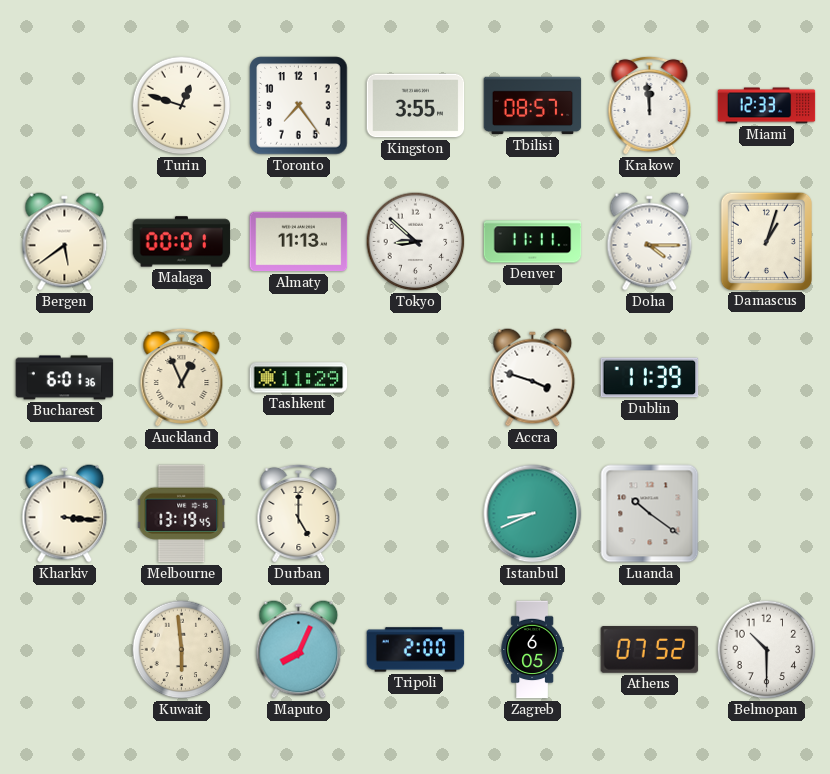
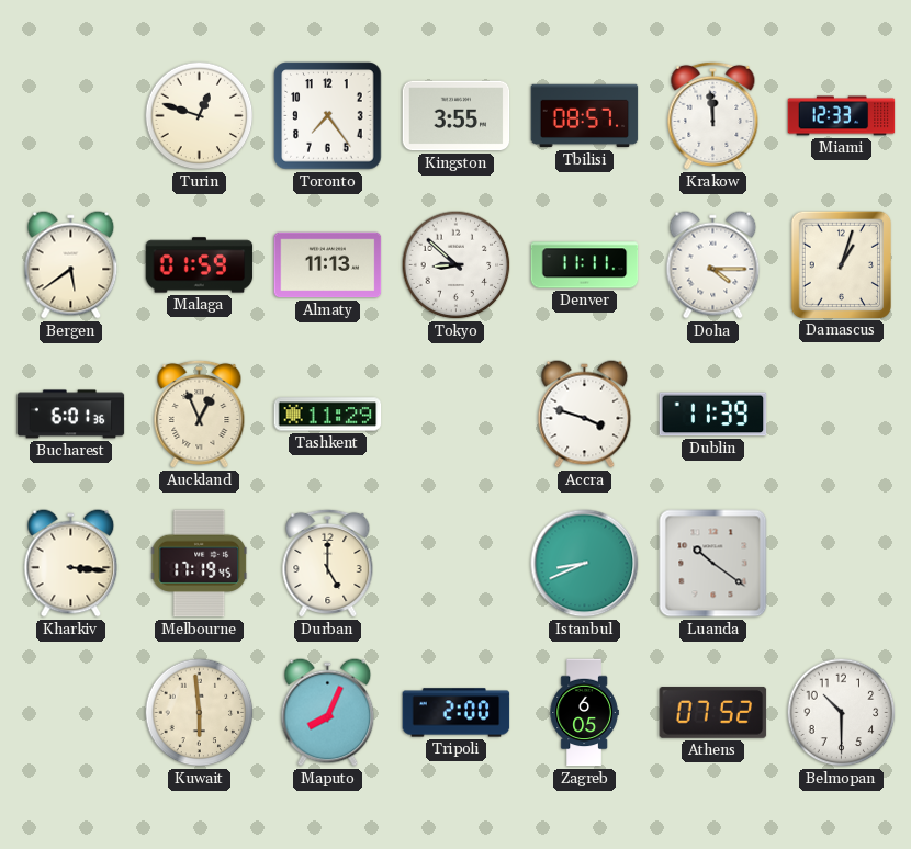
Malaga: 00:01 -> 01:59
Melbourne: 13:19 -> 17:19
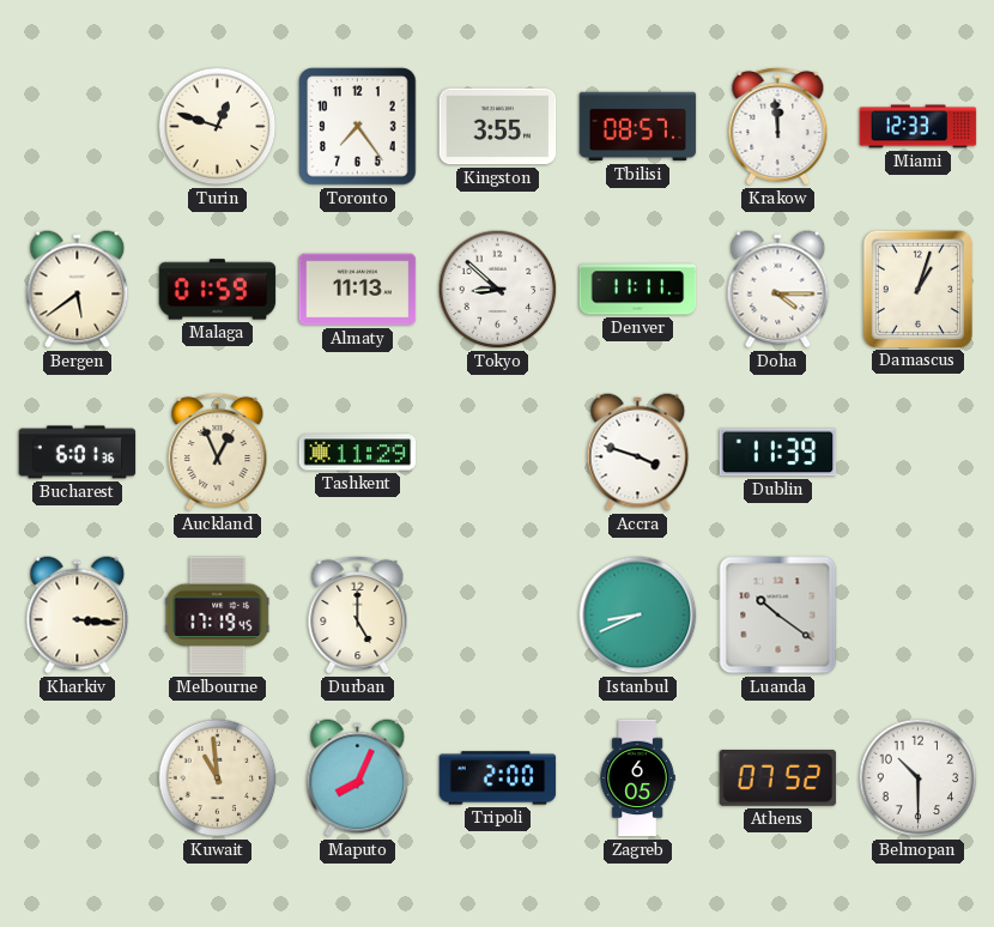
Kuwait: 5:59 -> 10:59
